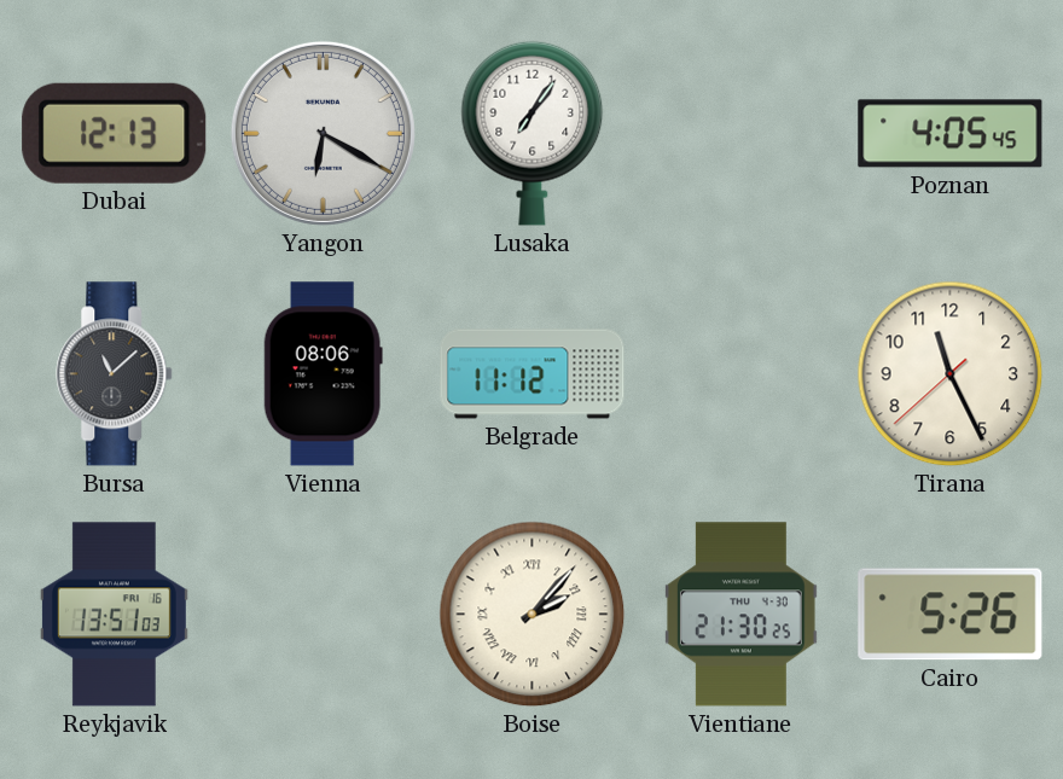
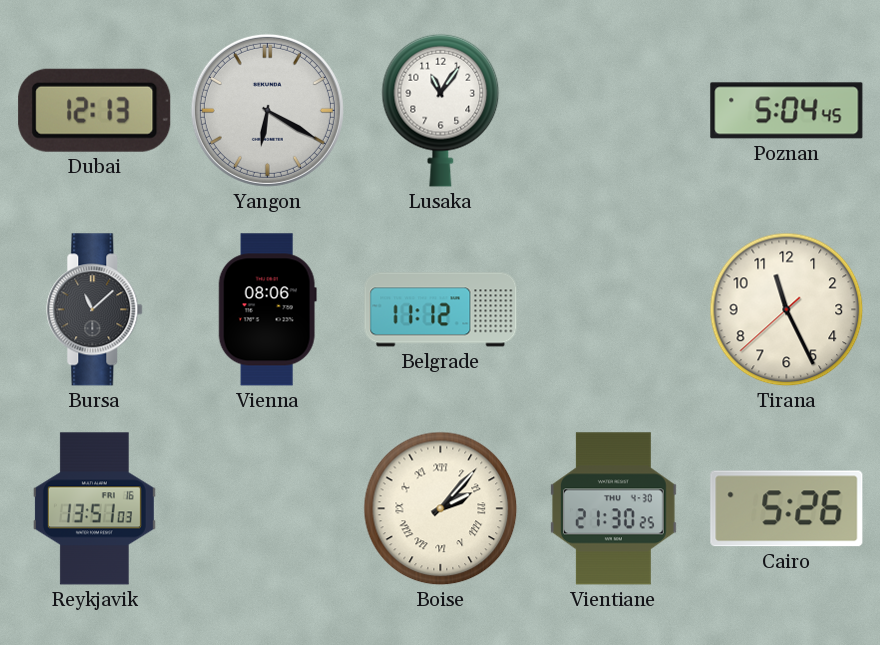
Lusaka: 7:06 -> 11:06
Poznan: 4:05 -> 5:04
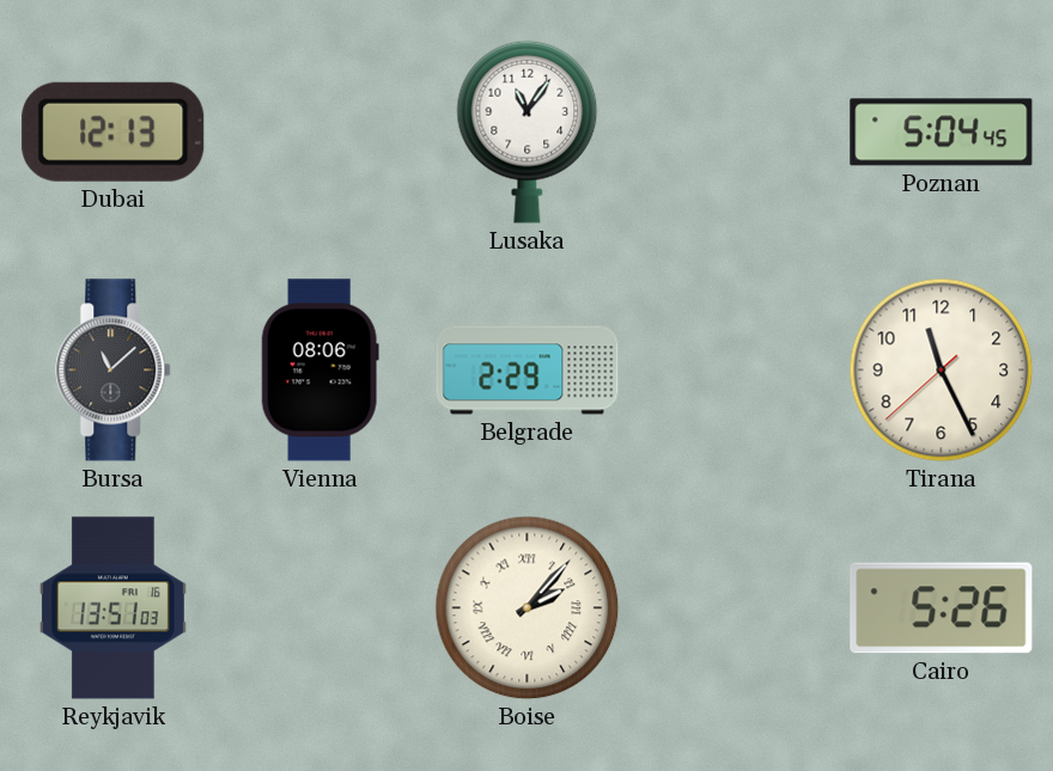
Yangon: 6:20 -> none
Belgrade: 11:12 -> 2:29
Vientiane: 21:30 -> none
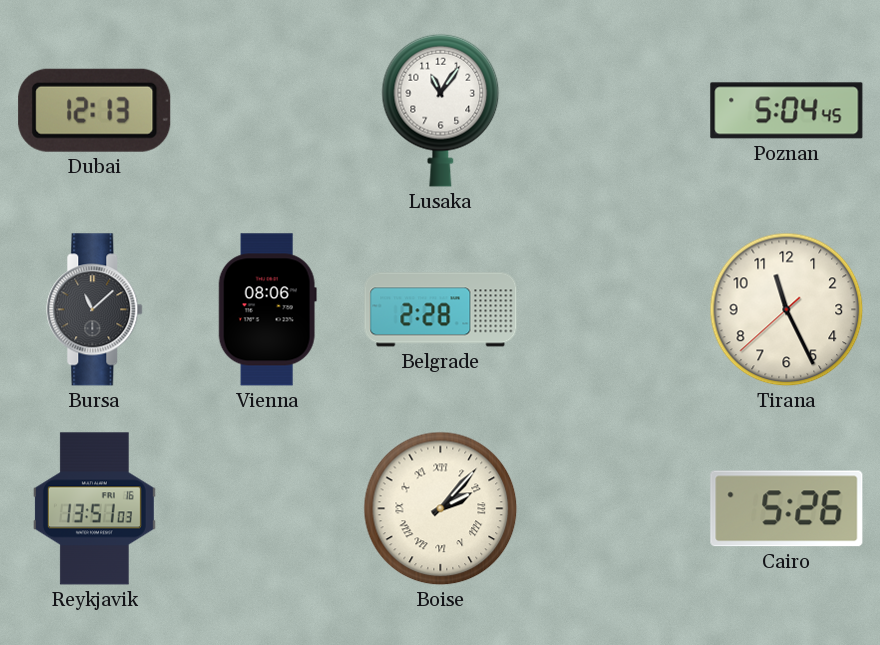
Belgrade: 2:29 -> 2:28
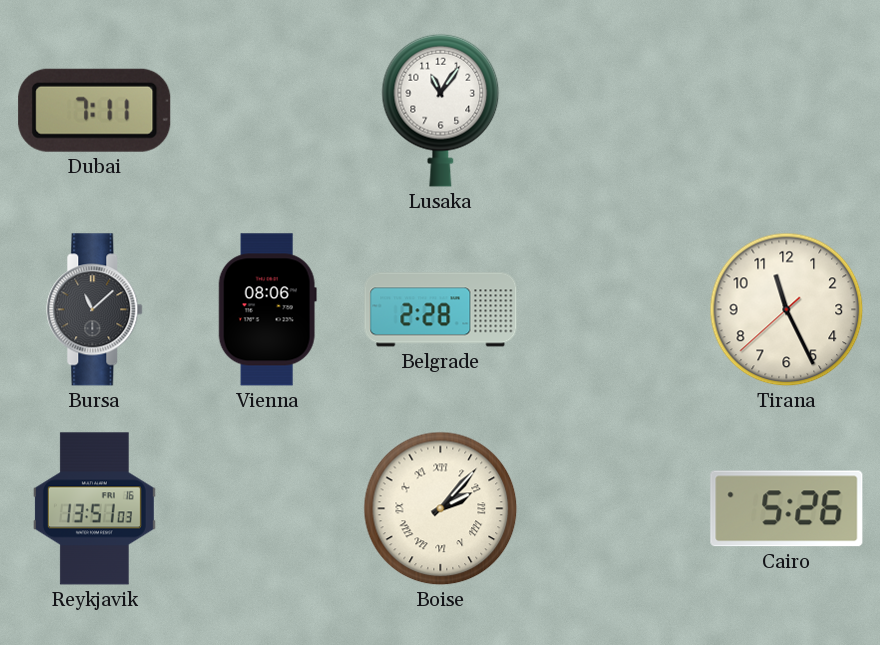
Dubai: 12:13 -> 7:11
Poznan: 5:04 -> none
